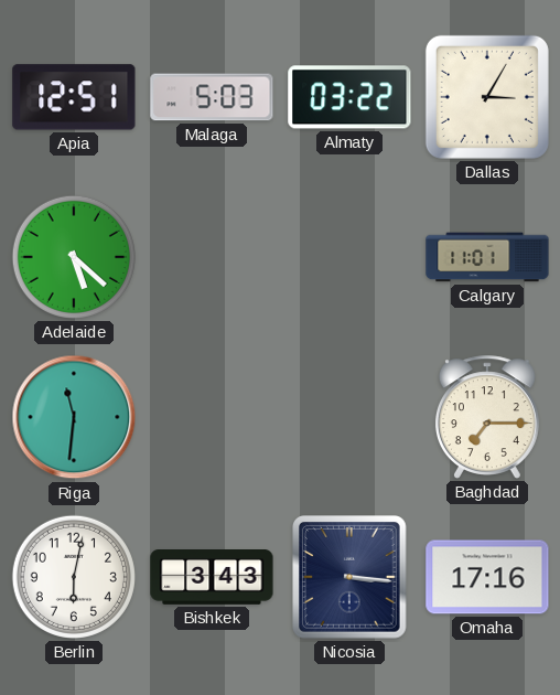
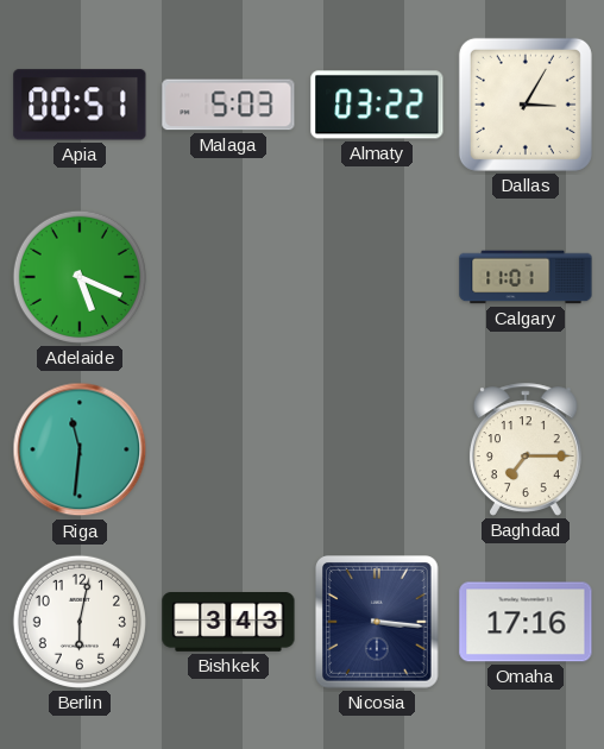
Apia: 12:51 -> 00:51
Adelaide: 5:22 -> 5:19
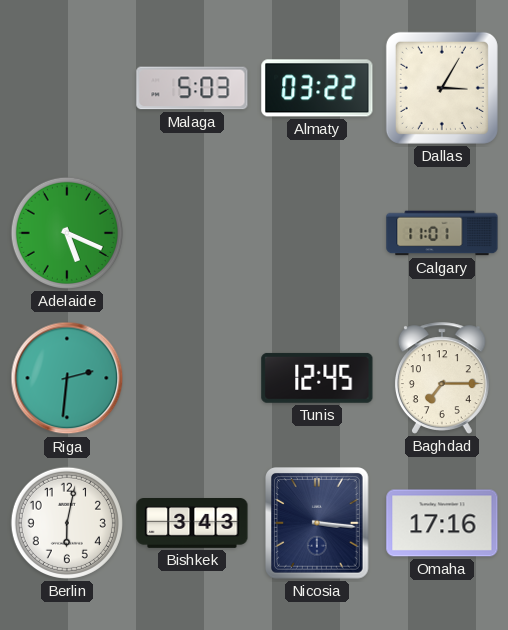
Apia: 00:51 -> none
Riga: 11:31 -> 2:31
Tunis: none -> 12:45
